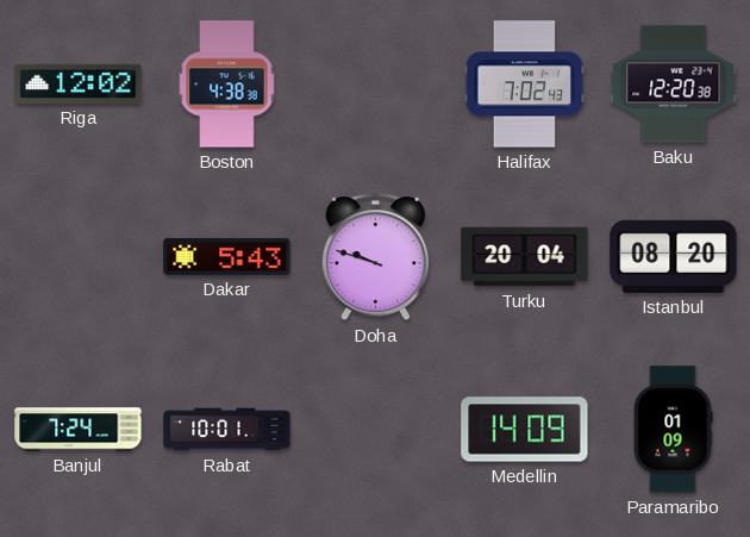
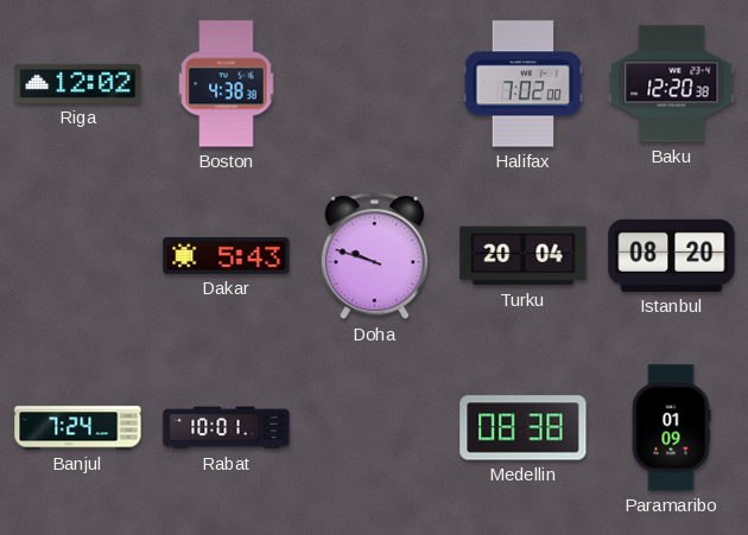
Halifax: 7:02:43 -> 7:02:00
Medellin: 14:09 -> 08:38
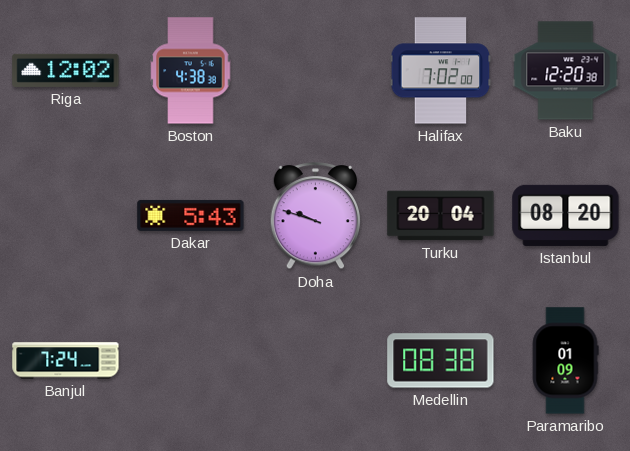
Rabat: 10:01 -> none
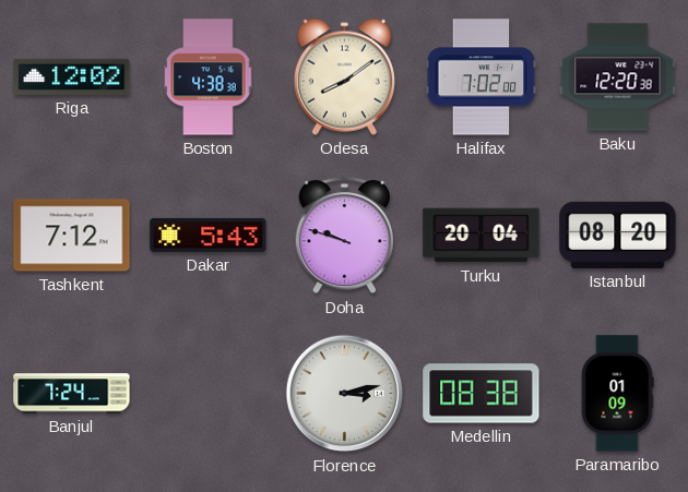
Odesa: none -> 8:09
Tashkent: none -> 7:12
Florence: none -> 3:13
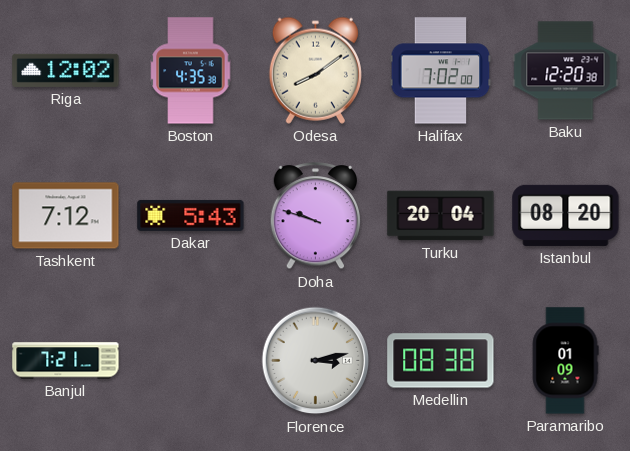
Boston: 4:38 -> 4:35
Banjul: 7:24 -> 7:21
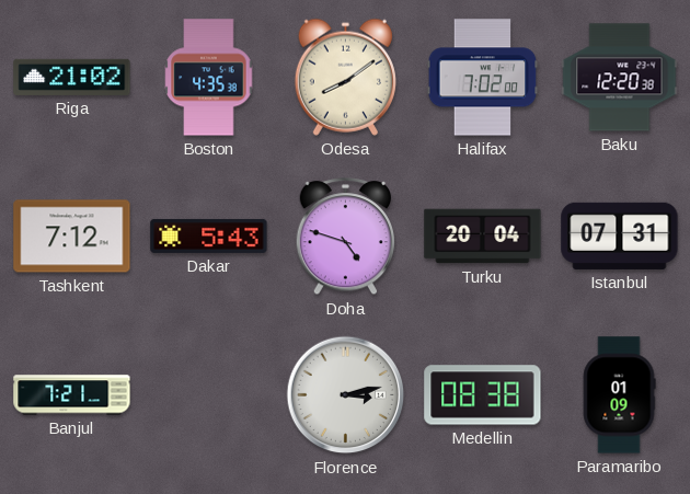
Riga: 12:02 -> 21:02
Doha: 9:48 -> 4:48
Istanbul: 08:20 -> 07:31
